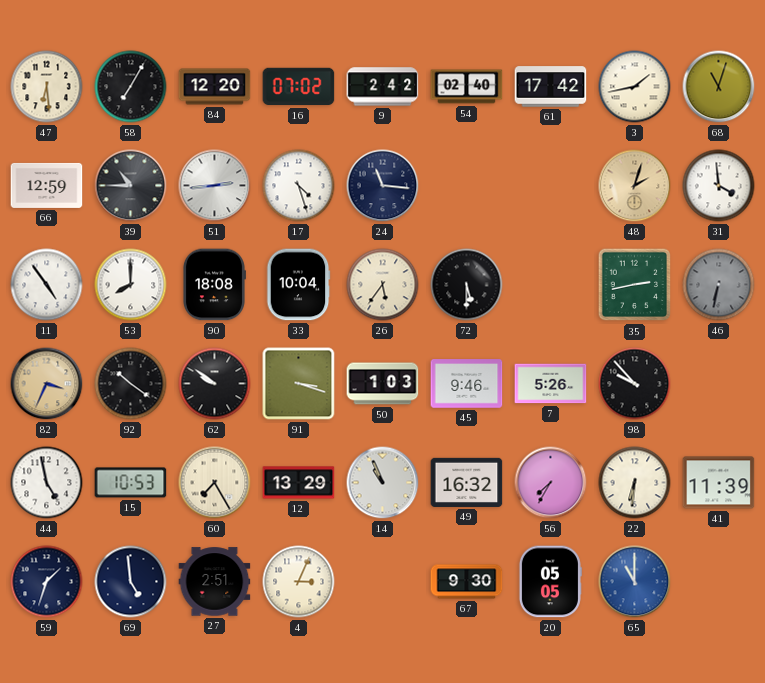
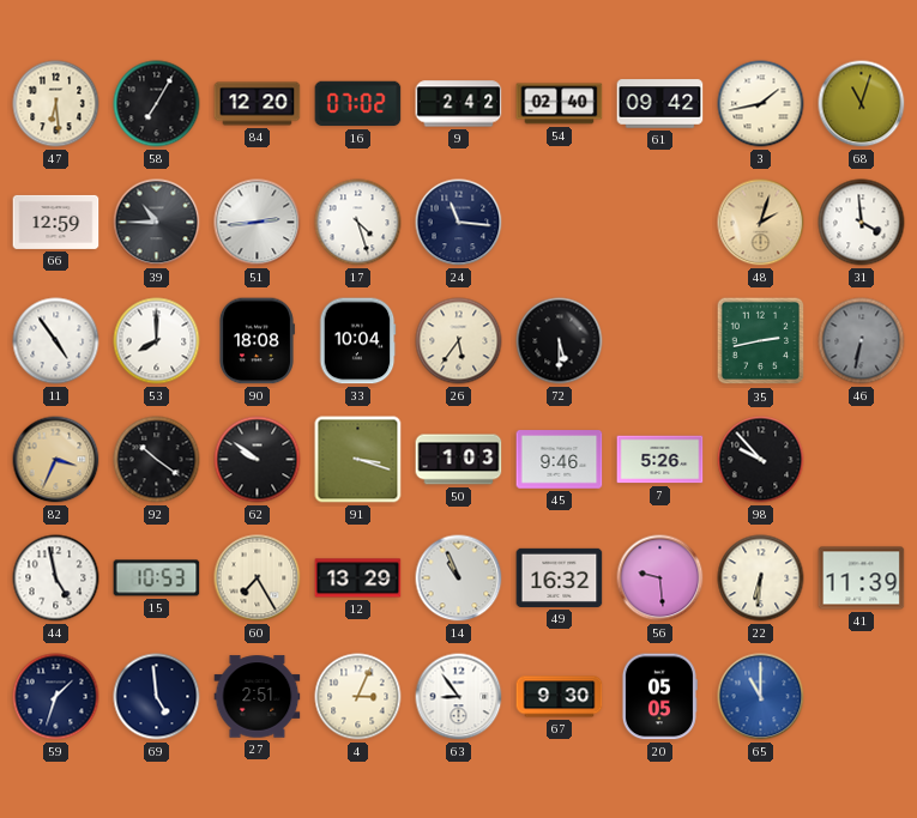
61: 17:42 -> 09:42
56: 7:35 -> 9:29
63: none -> 8:54
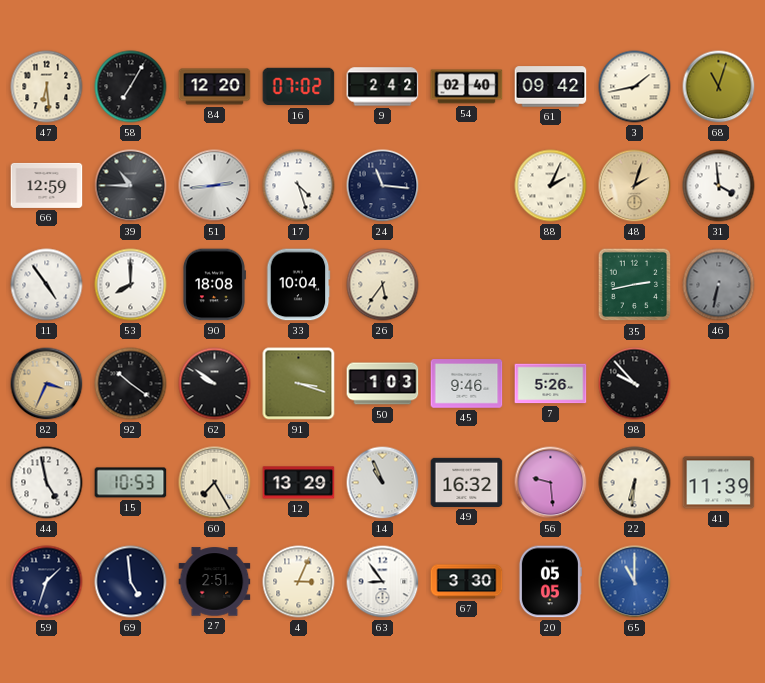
88: none -> 2:04
72: 5:30 -> none
67: 9:30 -> 3:30
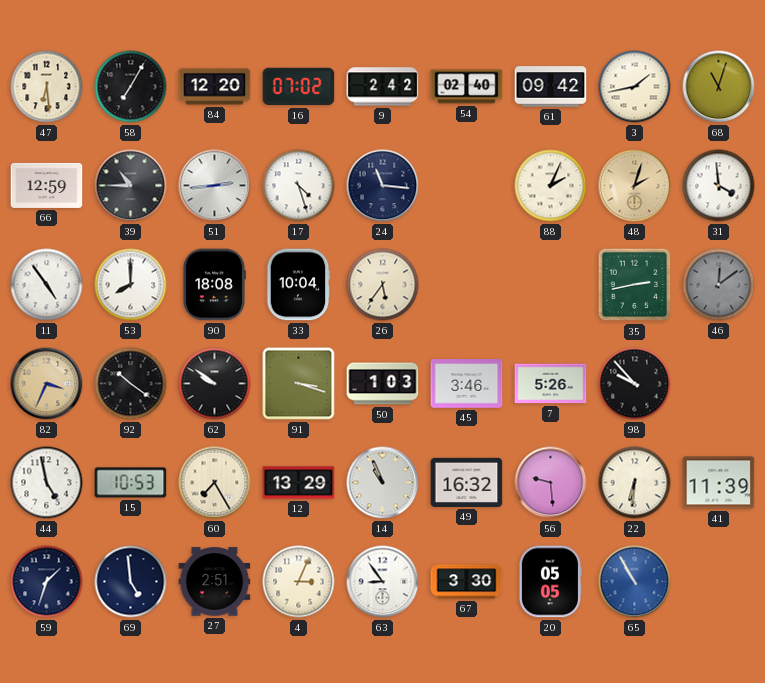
46: 6:32 -> 12:09
45: 9:46 -> 3:46
65: 11:00 -> 10:55
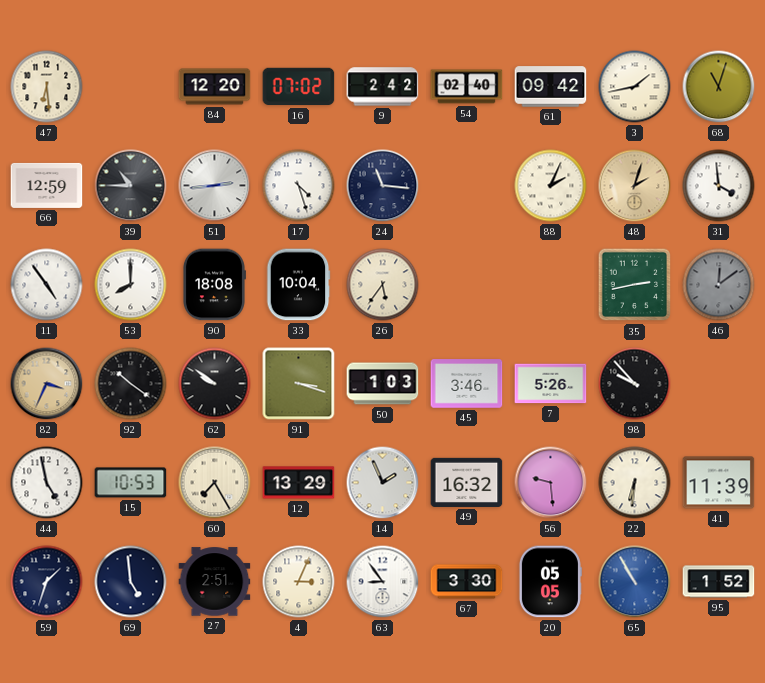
58: 7:05 -> none
14: 10:56 -> 1:56
95: none -> 1:52
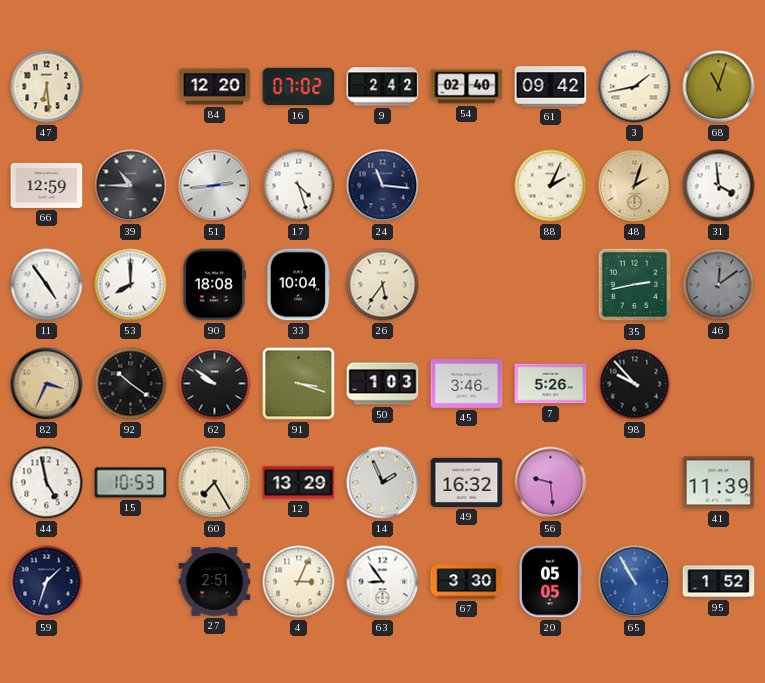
22: 6:31 -> none
69: 4:59 -> none
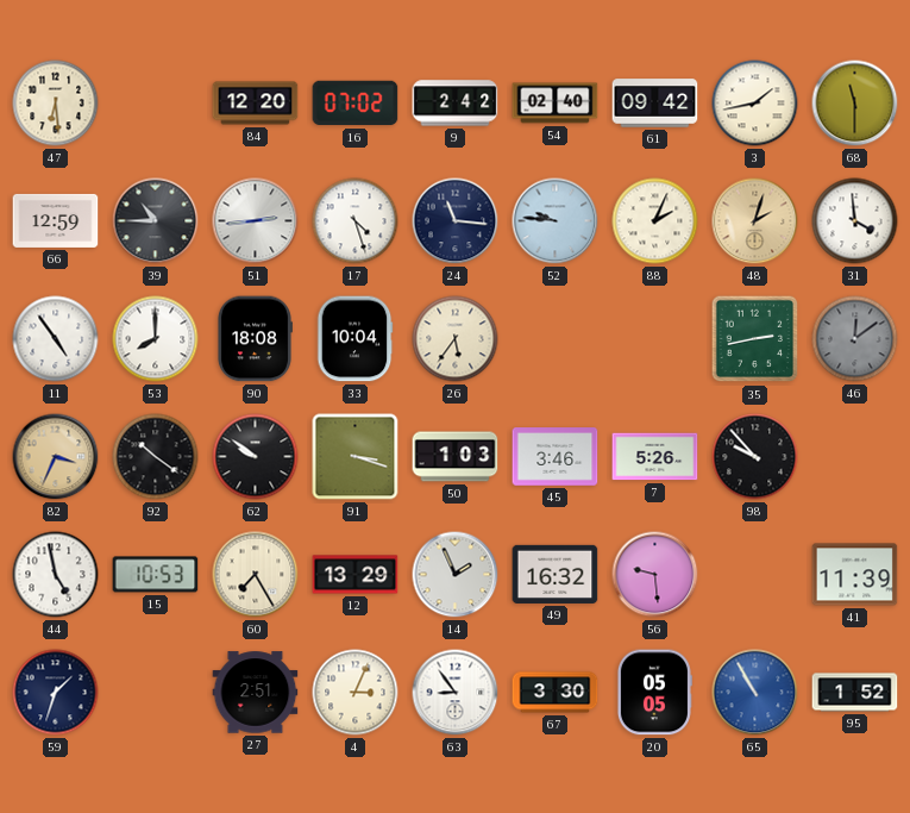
68: 11:03 -> 11:30
52: none -> 9:46
